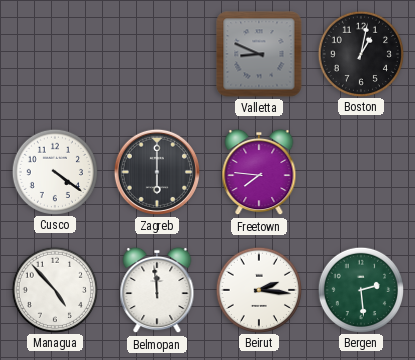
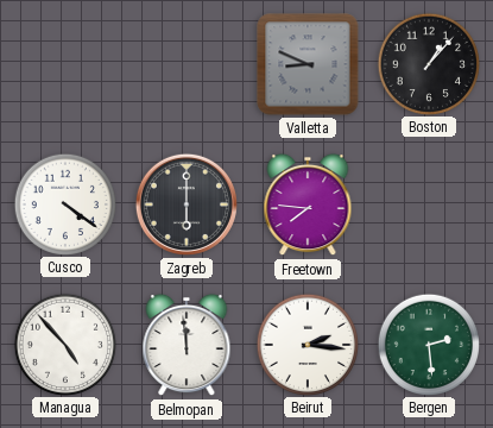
Boston: 1:02 -> 1:07
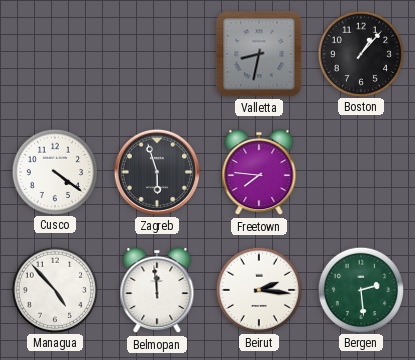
Valletta: 8:49 -> 8:32
Zagreb: 6:00 -> 5:57
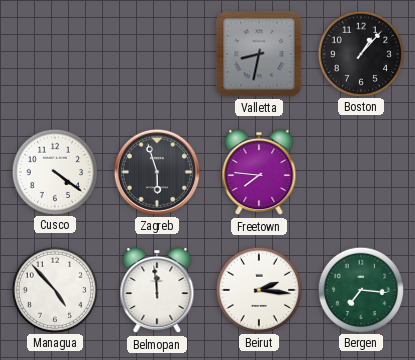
Bergen: 2:29 -> 7:16
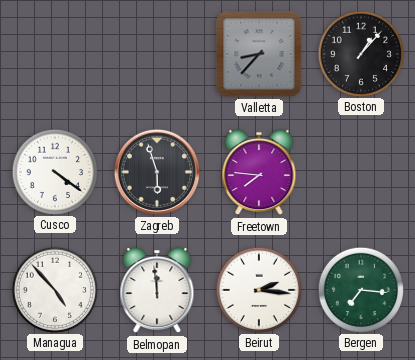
Valletta: 8:32 -> 8:37
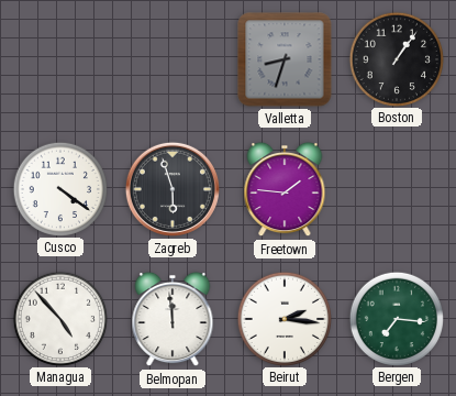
Valletta: 8:37 -> 8:33
Boston: 1:07 -> 1:06
Freetown: 7:46 -> 1:46
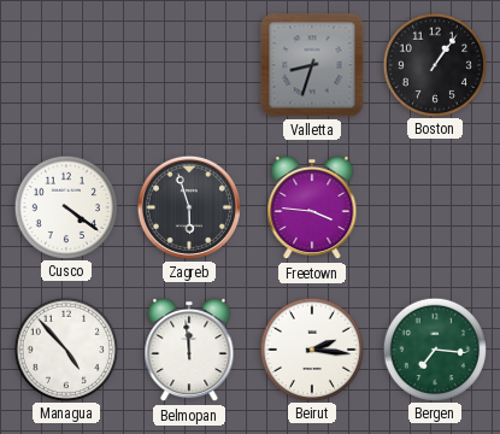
Freetown: 1:46 -> 3:46
